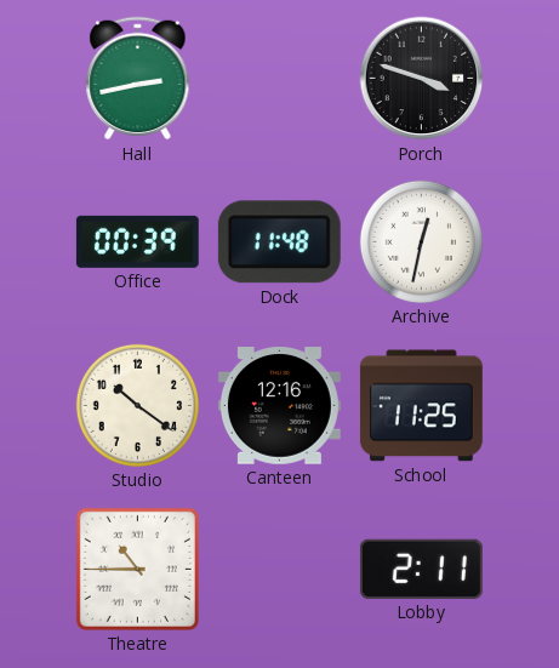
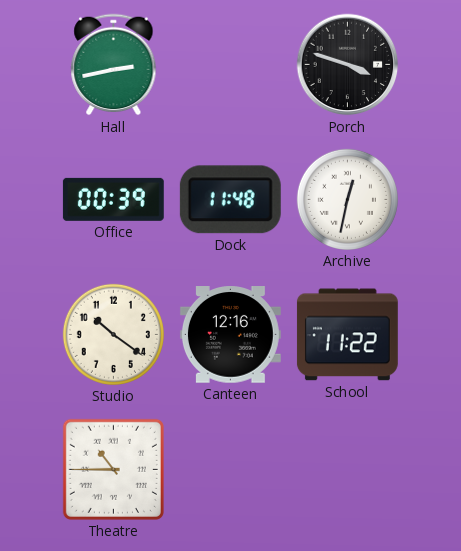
School: 11:25 -> 11:22
Lobby: 2:11 -> none
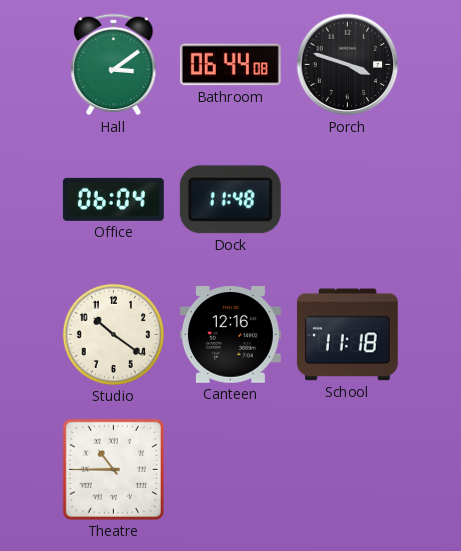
Hall: 2:43 -> 3:09
Bathroom: none -> 06:44
Office: 00:39 -> 06:04
Archive: 12:32 -> none
School: 11:22 -> 11:18
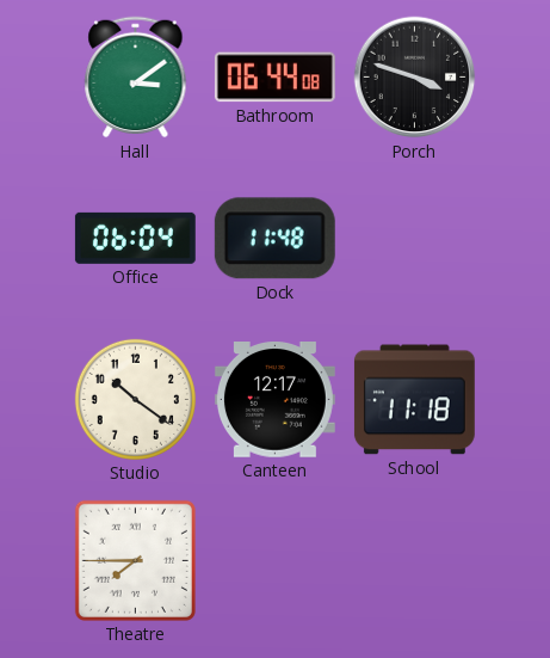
Canteen: 12:16 -> 12:17
Theatre: 10:45 -> 7:45
